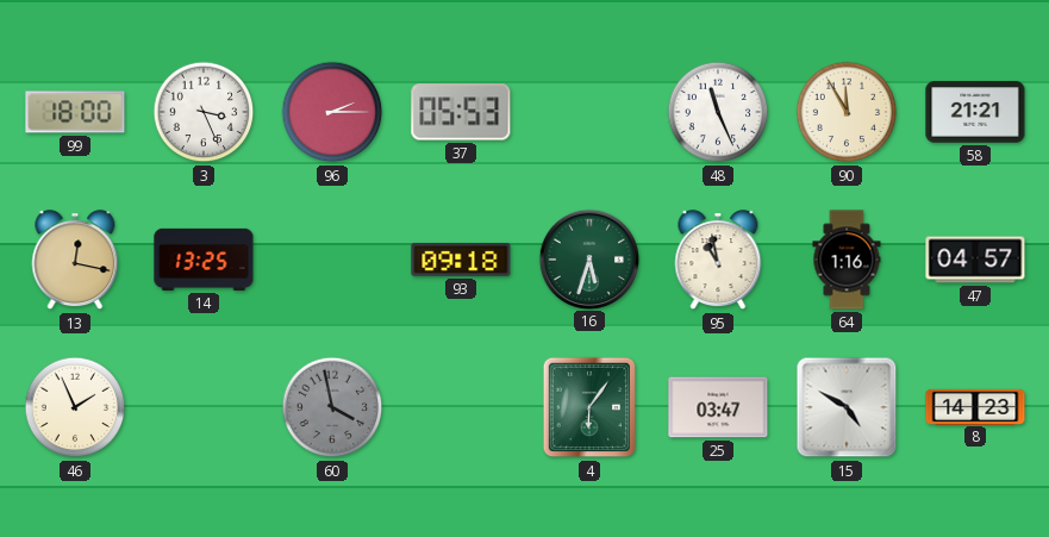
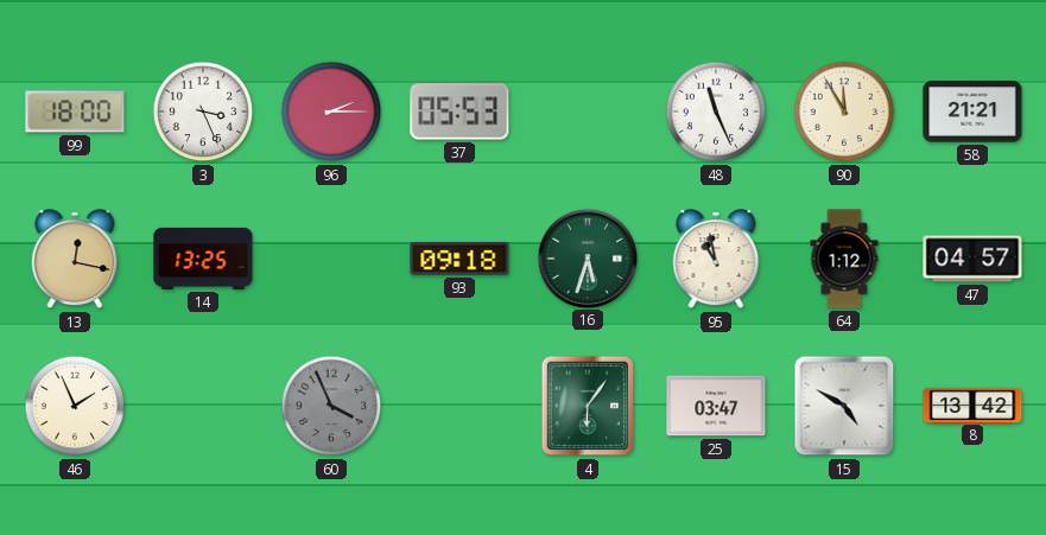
64: 1:16 -> 1:12
60: 3:58 -> 3:56
8: 14:23 -> 13:42
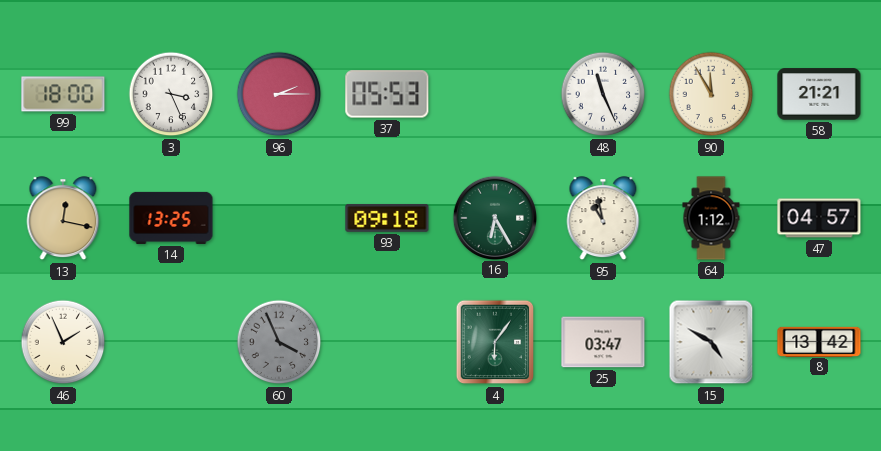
16: 5:33 -> 6:25
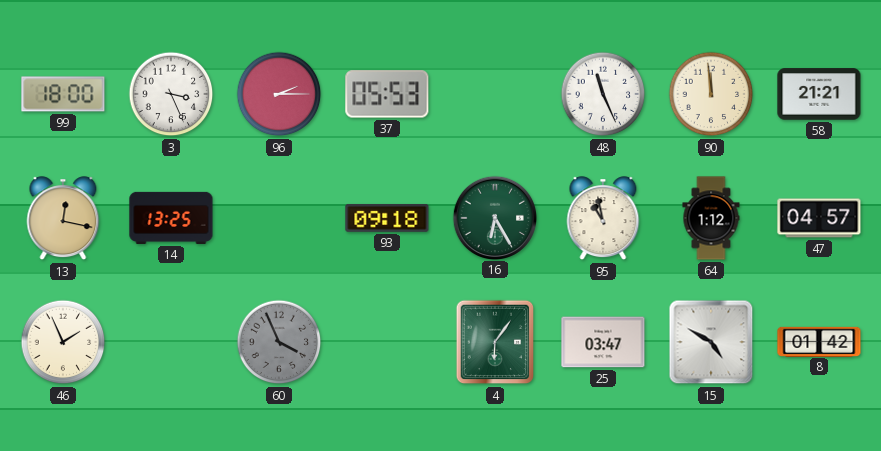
90: 11:55 -> 11:59
8: 13:42 -> 01:42
